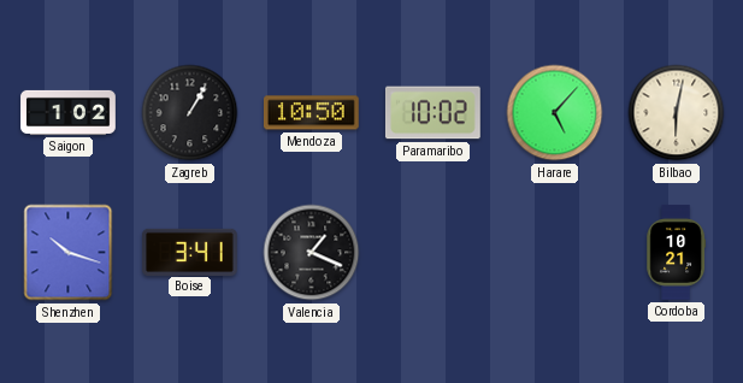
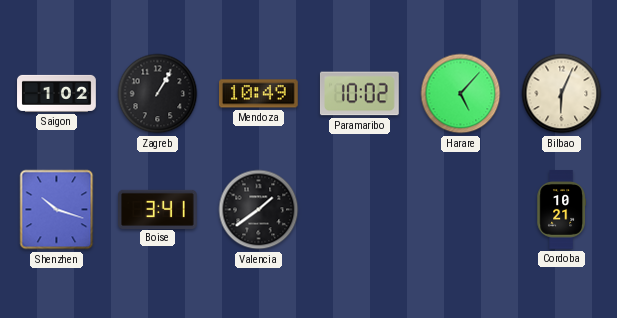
Mendoza: 10:50 -> 10:49
Bilbao: 6:02 -> 6:04
Valencia: 1:19 -> 1:39
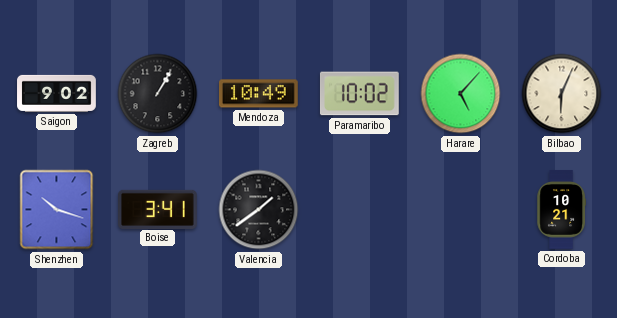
Saigon: 1:02 -> 9:02
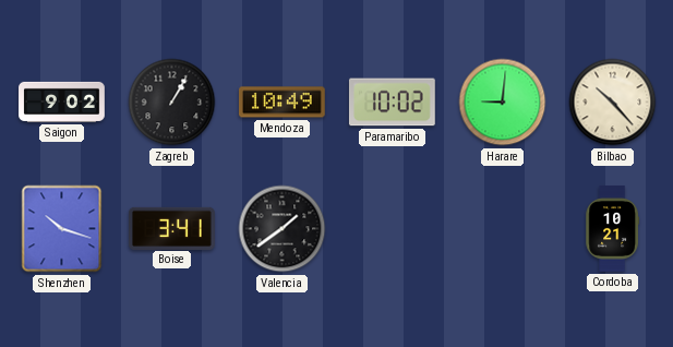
Harare: 5:07 -> 9:01
Bilbao: 6:04 -> 10:23
